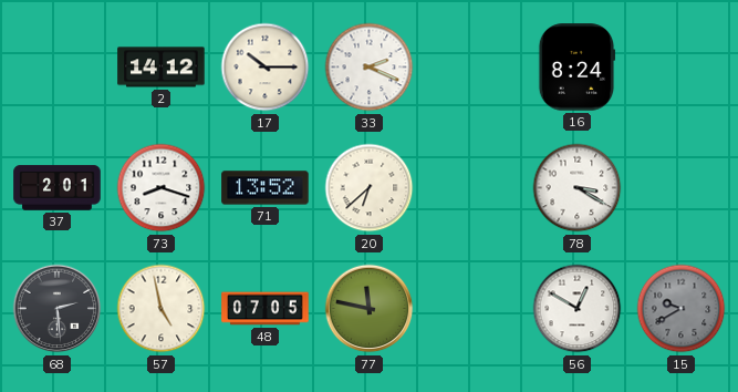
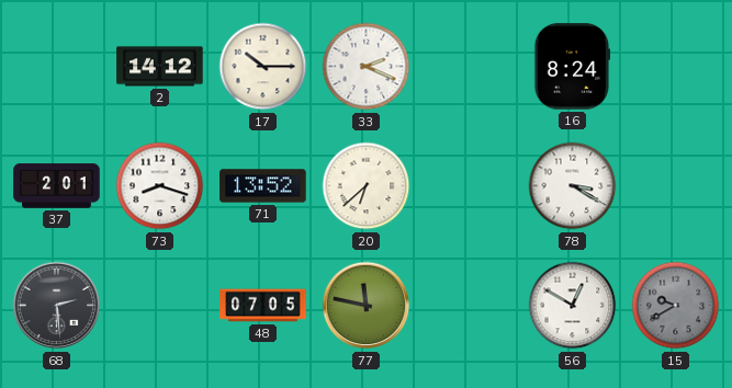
57: 4:58 -> none
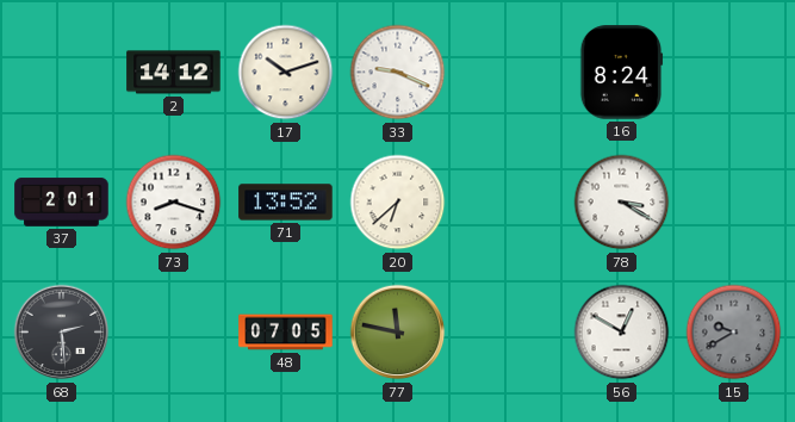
17: 10:15 -> 10:12
33: 2:19 -> 9:19
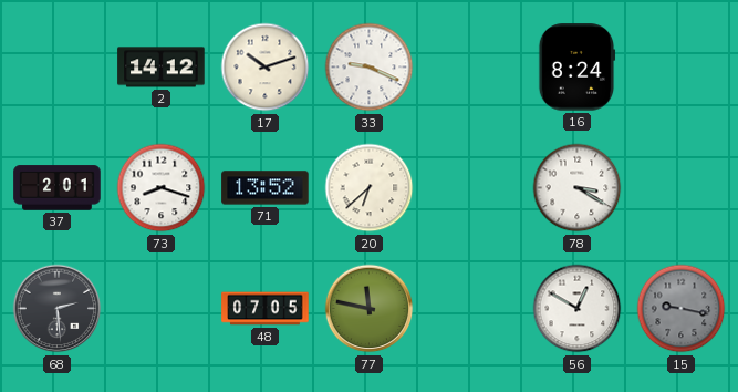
15: 9:40 -> 9:17
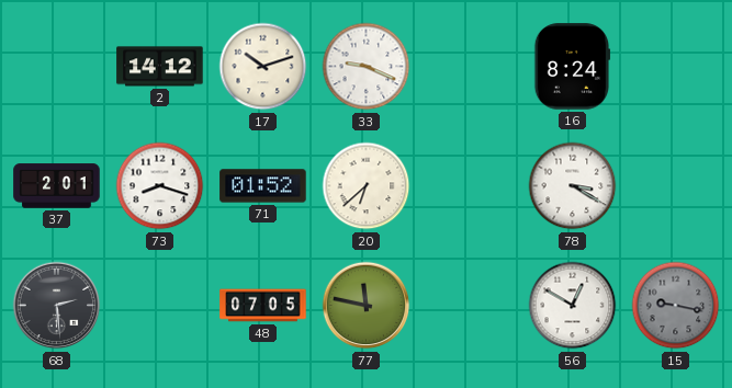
71: 13:52 -> 01:52
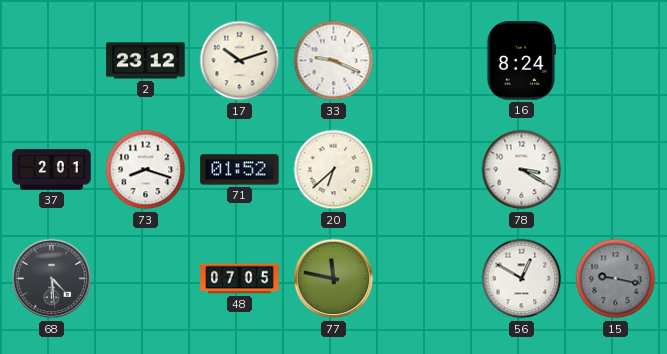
2: 14:12 -> 23:12
68: 2:29 -> 4:29
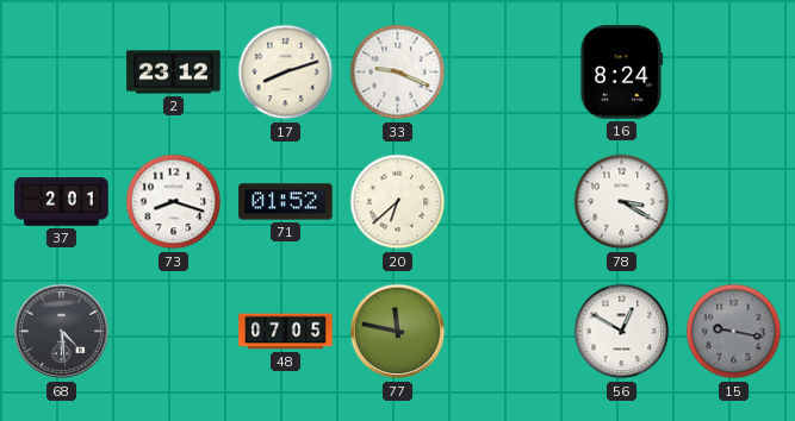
17: 10:12 -> 8:12
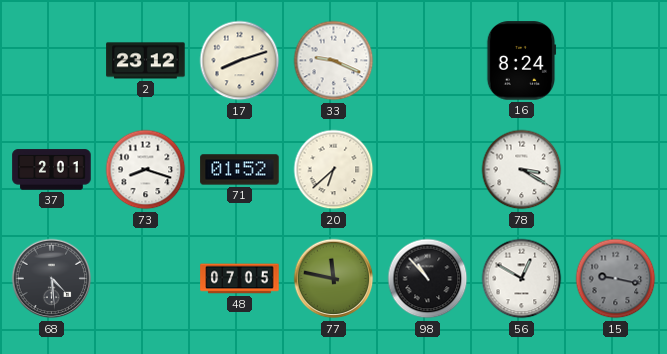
98: none -> 10:53
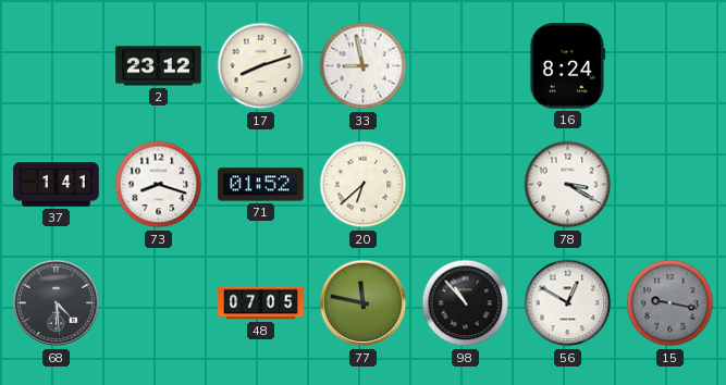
33: 9:19 -> 8:58
37: 2:01 -> 1:41
